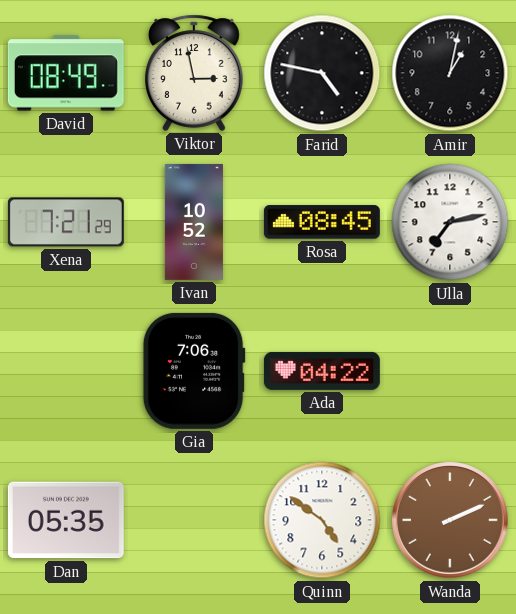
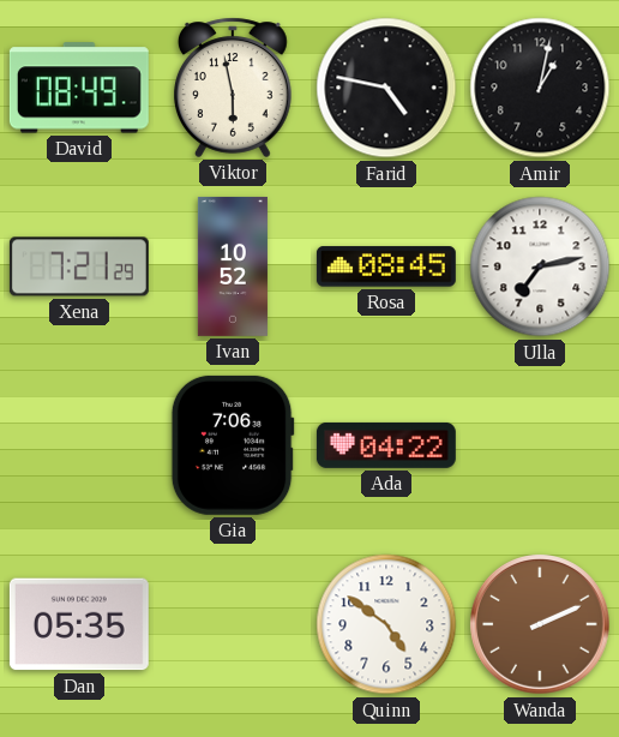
Viktor: 2:58 -> 5:58
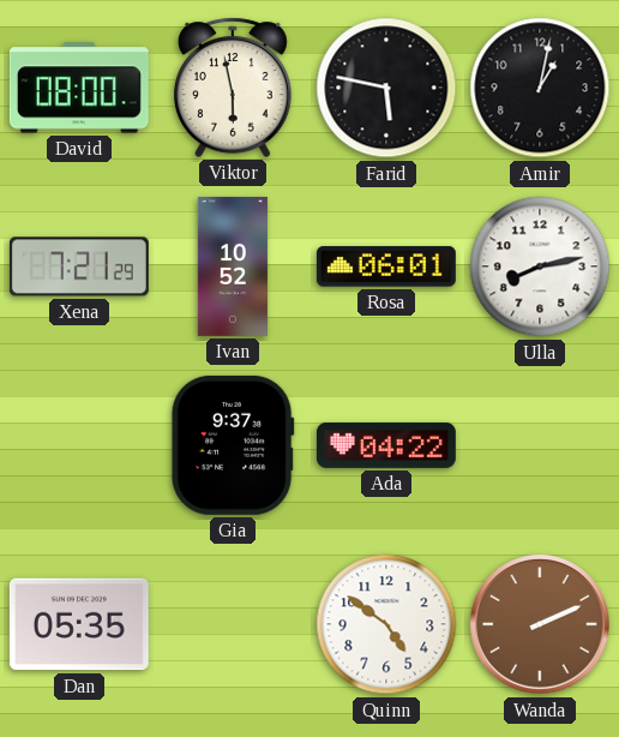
David: 08:49 -> 08:00
Farid: 4:47 -> 5:47
Rosa: 08:45 -> 06:01
Ulla: 7:13 -> 8:13
Gia: 7:06 -> 9:37
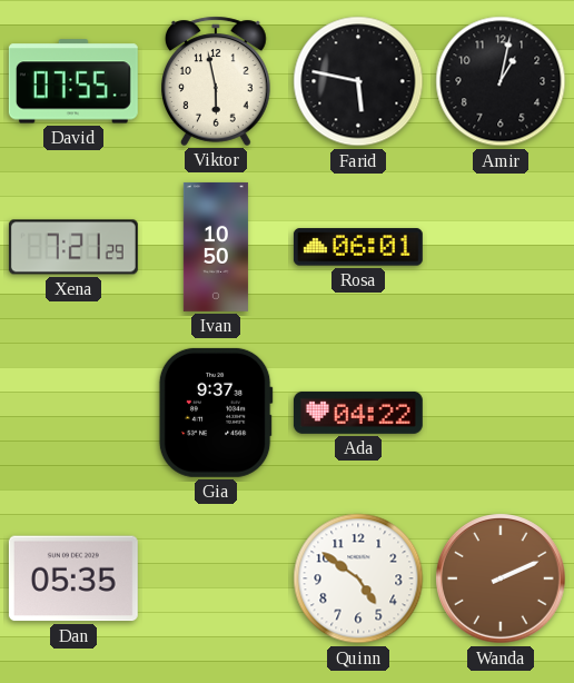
David: 08:00 -> 07:55
Ivan: 10:52 -> 10:50
Ulla: 8:13 -> none
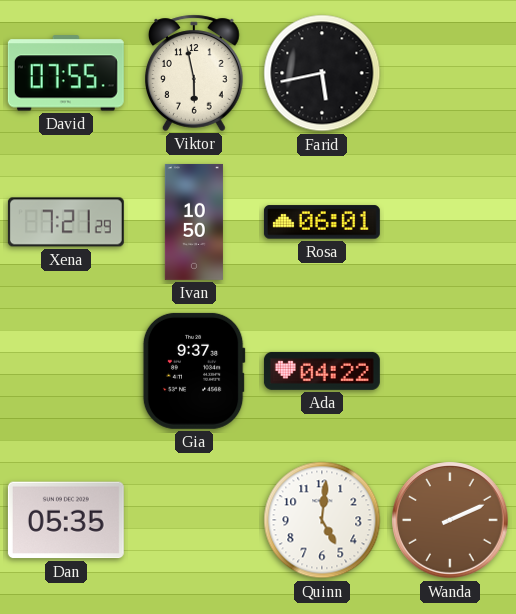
Farid: 5:47 -> 5:43
Amir: 1:02 -> none
Quinn: 4:51 -> 5:01
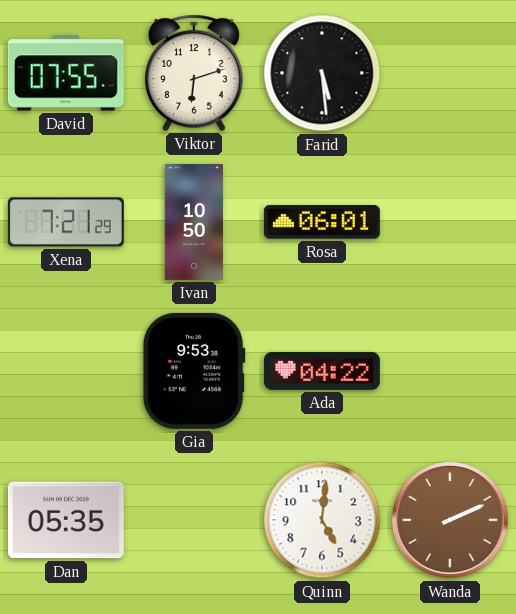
Viktor: 5:58 -> 6:12
Farid: 5:43 -> 5:29
Gia: 9:37 -> 9:53
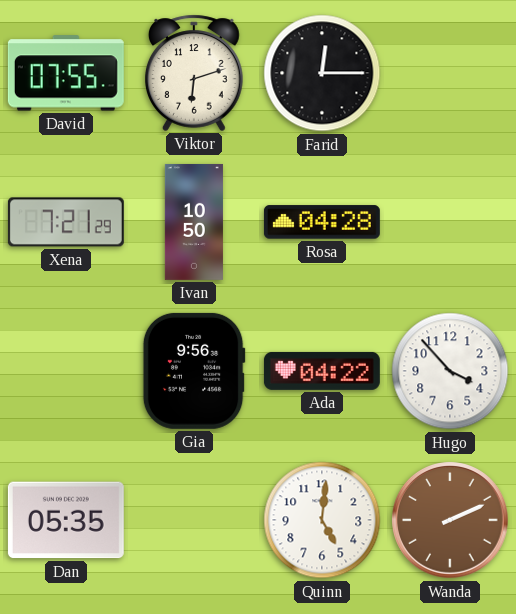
Farid: 5:29 -> 12:15
Rosa: 06:01 -> 04:28
Gia: 9:53 -> 9:56
Hugo: none -> 3:53
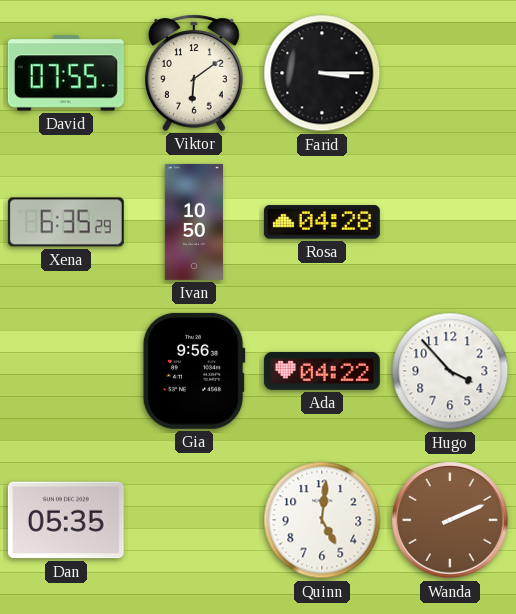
Viktor: 6:12 -> 6:09
Farid: 12:15 -> 3:15
Xena: 7:21 -> 6:35
